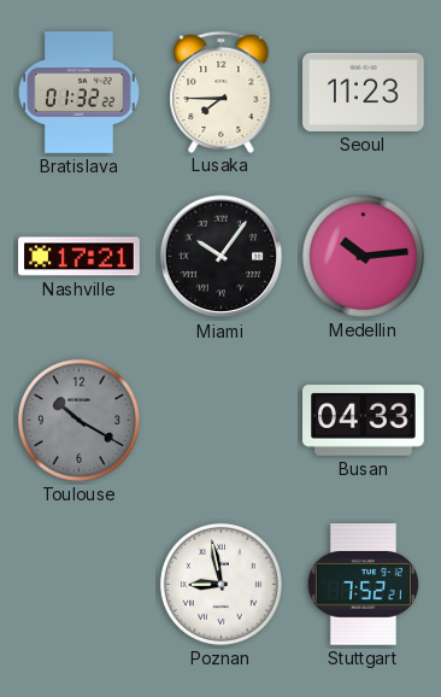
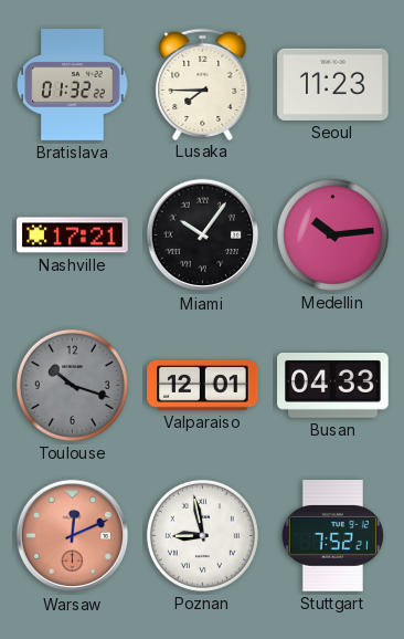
Toulouse: 10:20 -> 10:18
Valparaiso: none -> 12:01
Warsaw: none -> 12:11
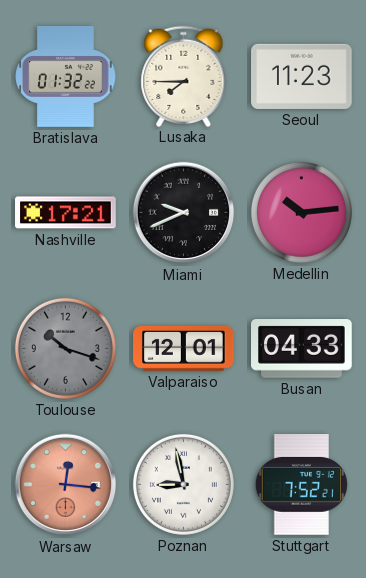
Miami: 10:06 -> 9:41
Warsaw: 12:11 -> 12:16
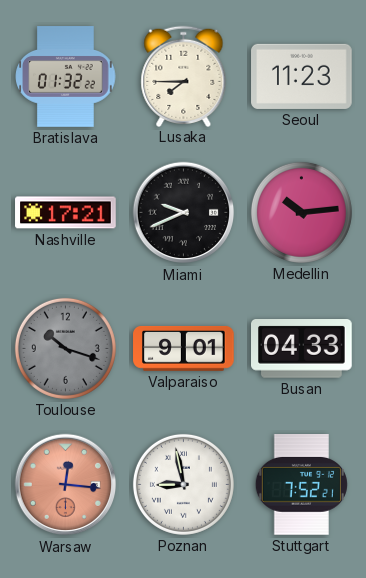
Valparaiso: 12:01 -> 9:01
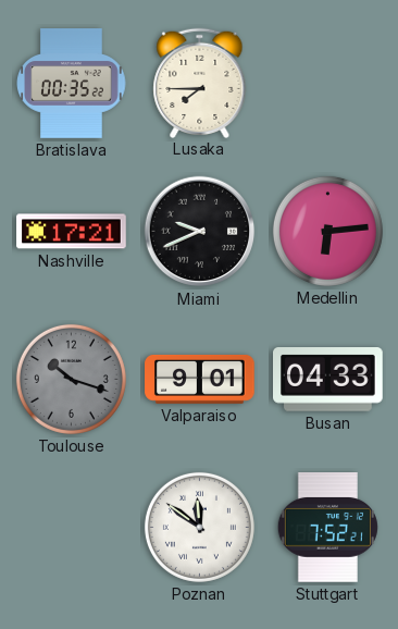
Bratislava: 01:32 -> 00:35
Seoul: 11:23 -> none
Medellin: 10:14 -> 6:14
Warsaw: 12:16 -> none
Poznan: 8:58 -> 11:51
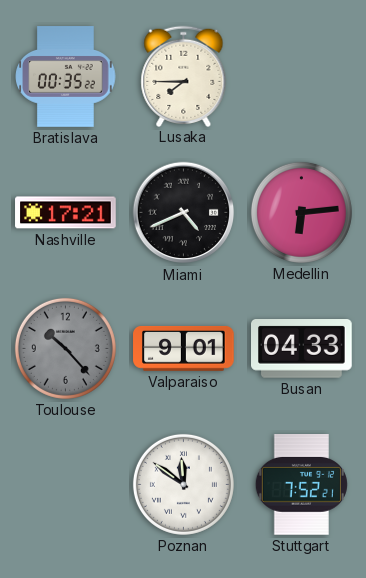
Miami: 9:41 -> 4:41
Toulouse: 10:18 -> 10:23
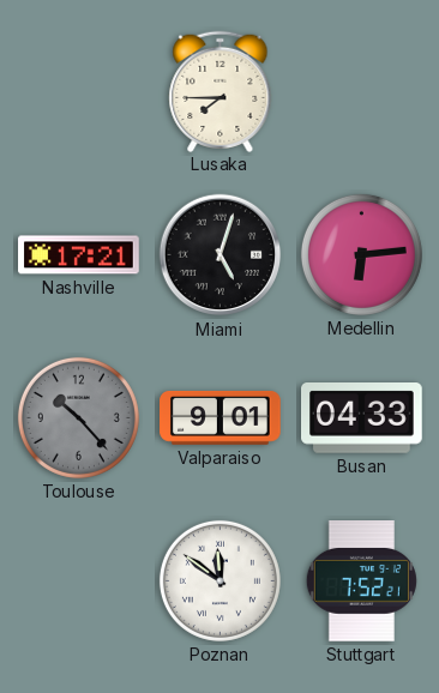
Bratislava: 00:35 -> none
Miami: 4:41 -> 5:03
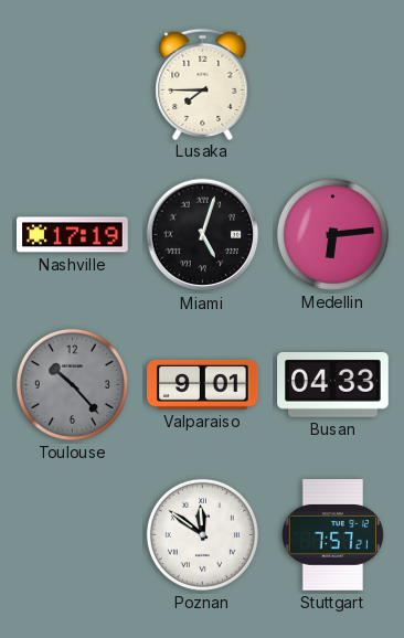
Nashville: 17:21 -> 17:19
Stuttgart: 7:52 -> 7:57
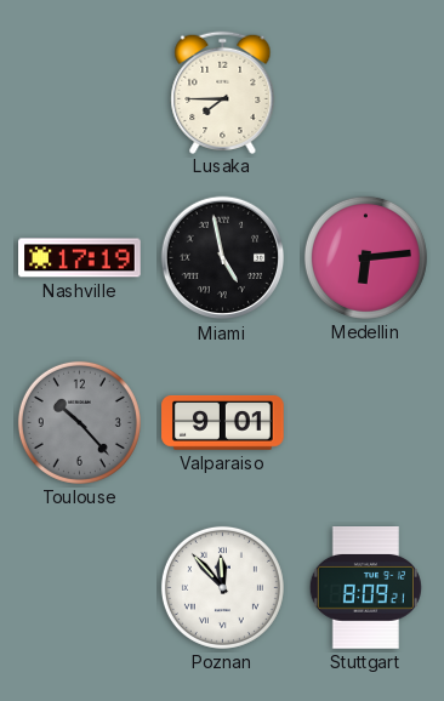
Miami: 5:03 -> 4:58
Busan: 04:33 -> none
Poznan: 11:51 -> 11:53
Stuttgart: 7:57 -> 8:09
